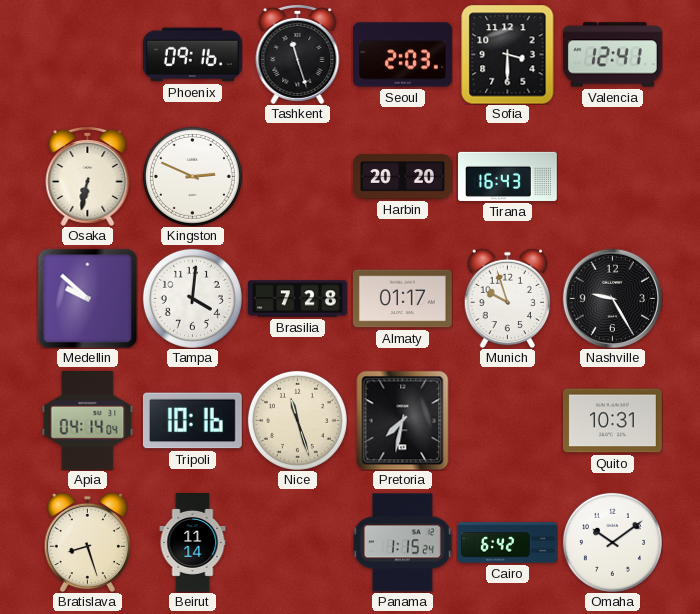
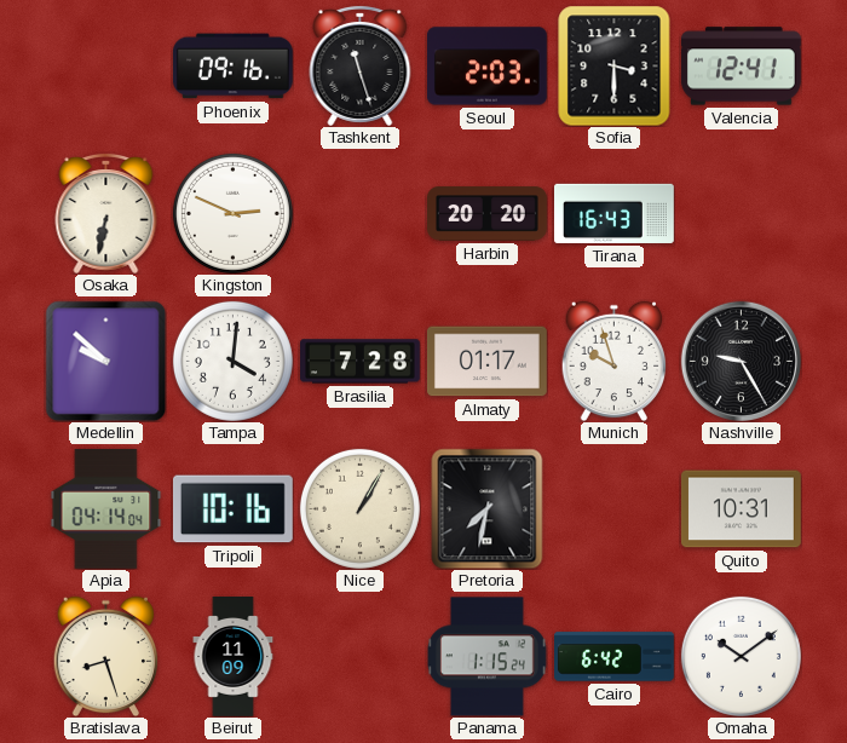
Nice: 11:27 -> 1:05
Beirut: 11:14 -> 11:09
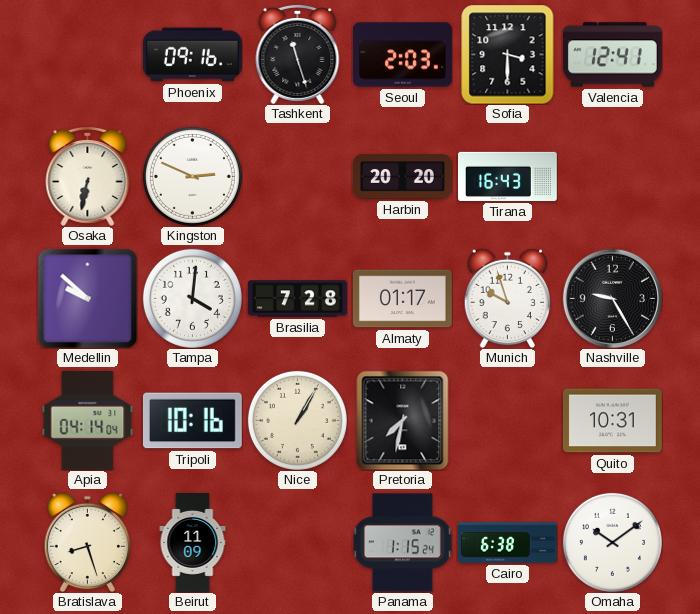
Cairo: 6:42 -> 6:38
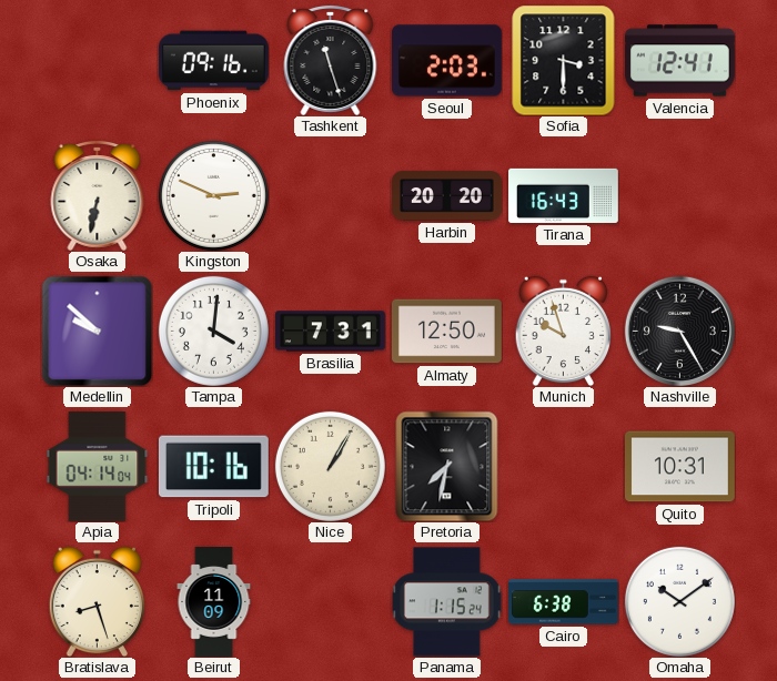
Brasilia: 7:28 -> 7:31
Almaty: 01:17 -> 12:50
